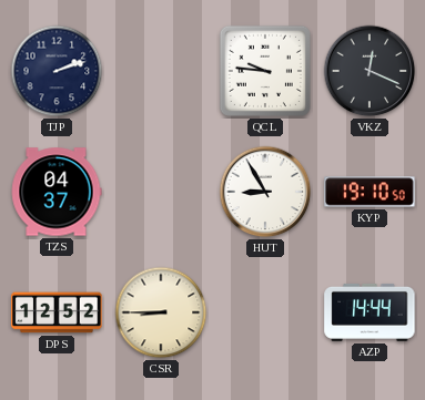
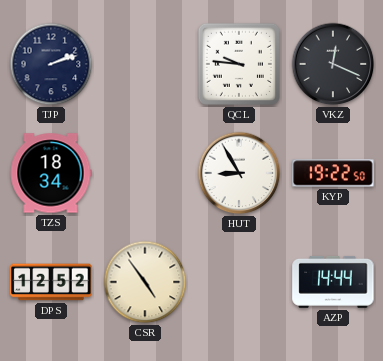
TZS: 04:37 -> 18:34
KYP: 19:10 -> 19:22
CSR: 8:45 -> 4:54
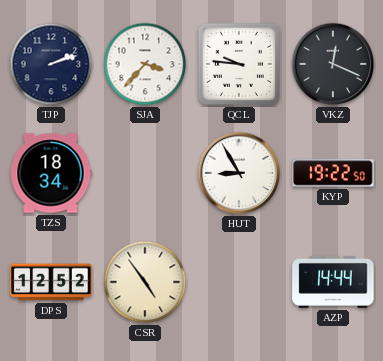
SJA: none -> 3:37
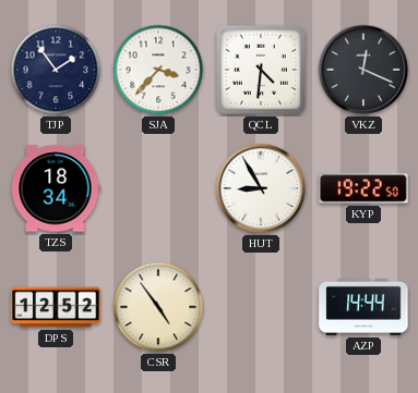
TJP: 2:12 -> 1:54
QCL: 9:46 -> 4:31
